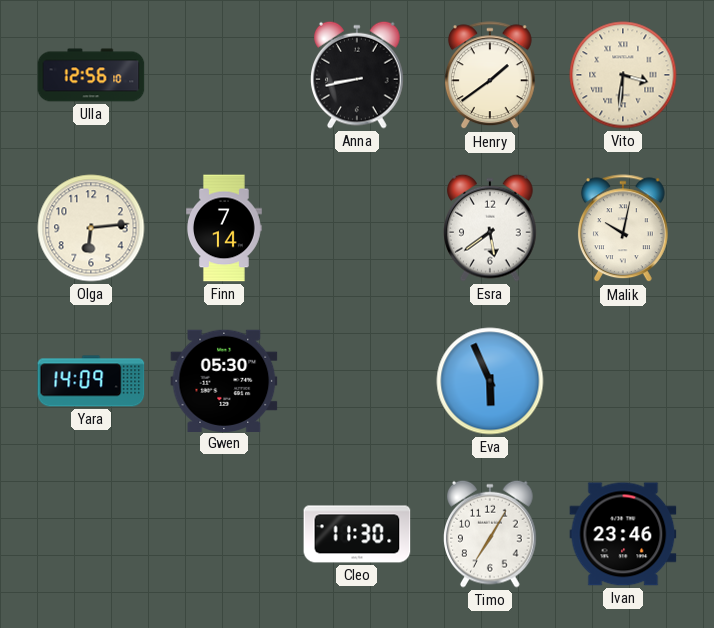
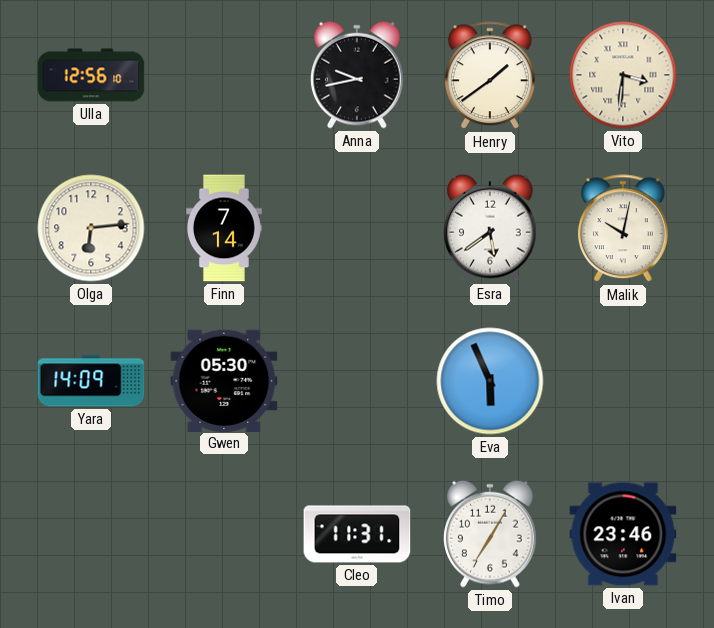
Anna: 8:43 -> 9:43
Cleo: 11:30 -> 11:31
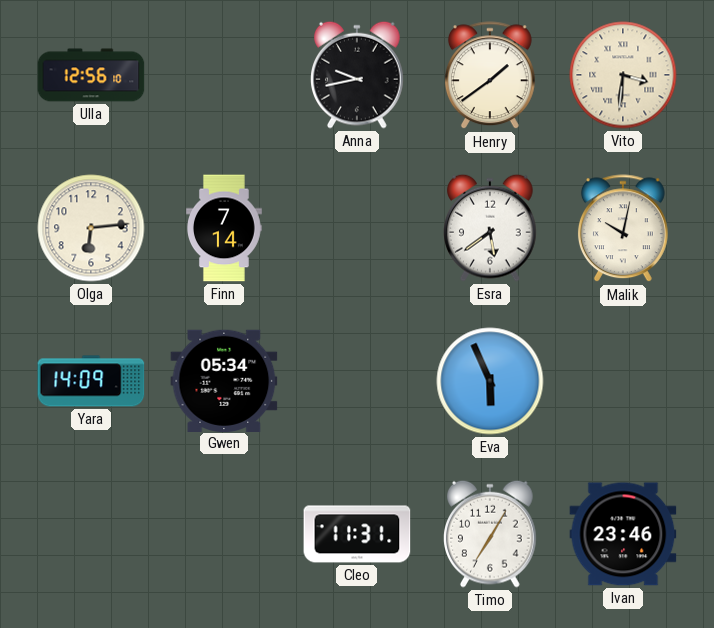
Gwen: 05:30 -> 05:34
